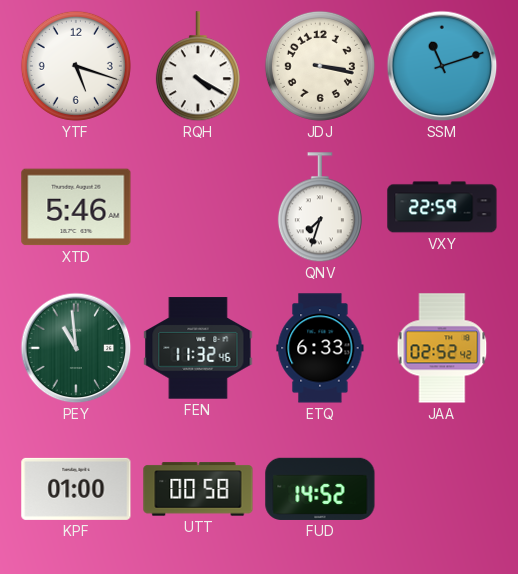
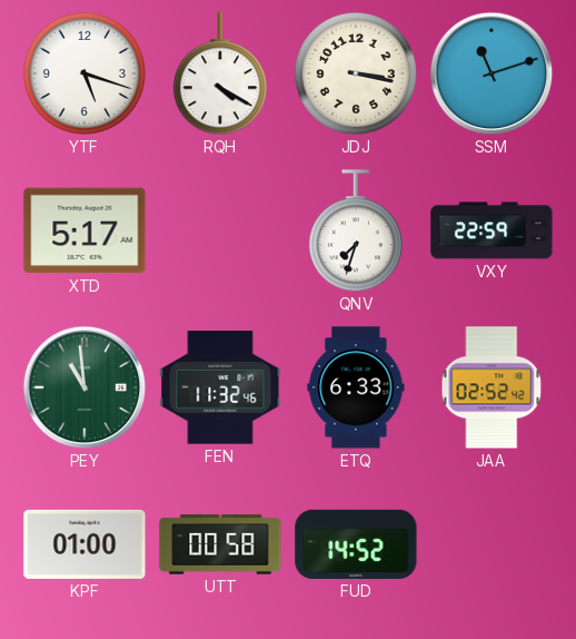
XTD: 5:46 -> 5:17
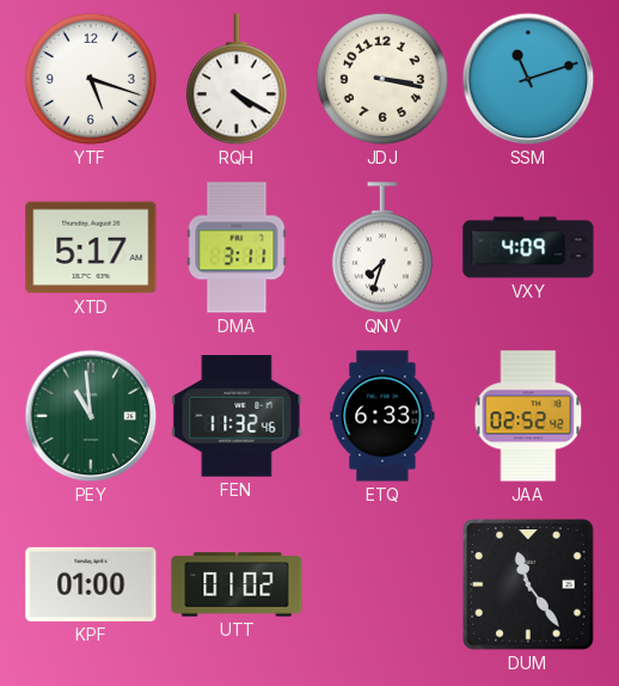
DMA: none -> 3:11
VXY: 22:59 -> 4:09
UTT: 00:58 -> 01:02
FUD: 14:52 -> none
DUM: none -> 11:24
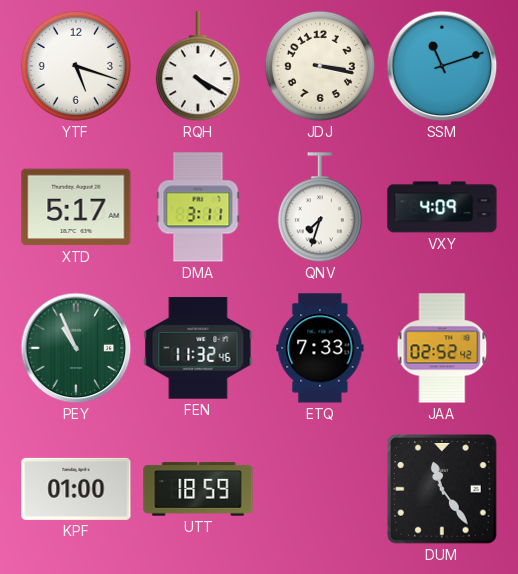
PEY: 10:59 -> 10:56
ETQ: 6:33 -> 7:33
UTT: 01:02 -> 18:59
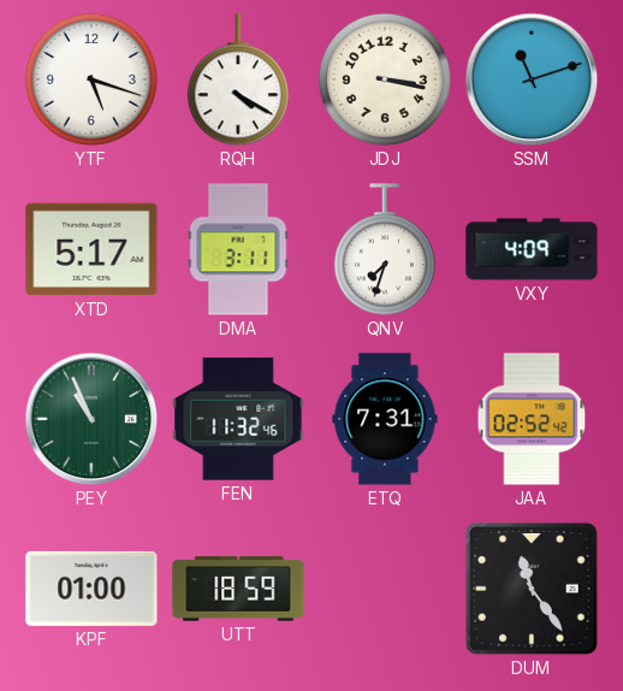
ETQ: 7:33 -> 7:31
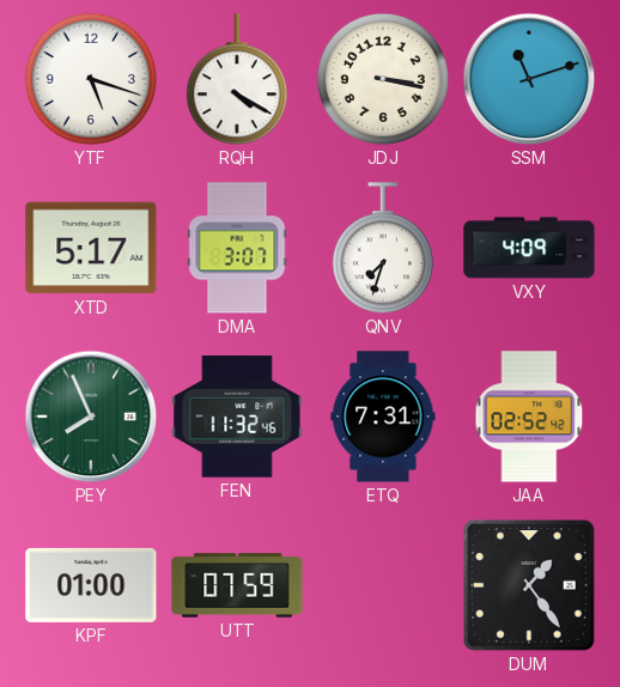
DMA: 3:11 -> 3:07
PEY: 10:56 -> 7:56
UTT: 18:59 -> 07:59
DUM: 11:24 -> 1:24
